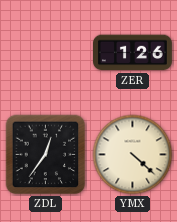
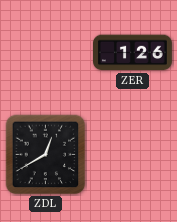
ZDL: 12:36 -> 12:40
YMX: 4:22 -> none
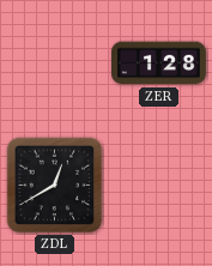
ZER: 1:26 -> 1:28
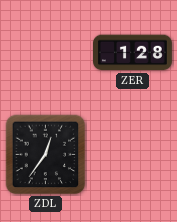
ZDL: 12:40 -> 12:36
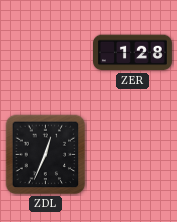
ZDL: 12:36 -> 12:34
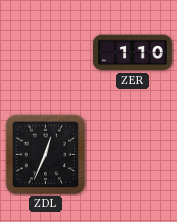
ZER: 1:28 -> 1:10
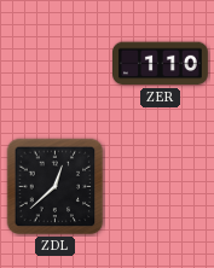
ZDL: 12:34 -> 12:38
